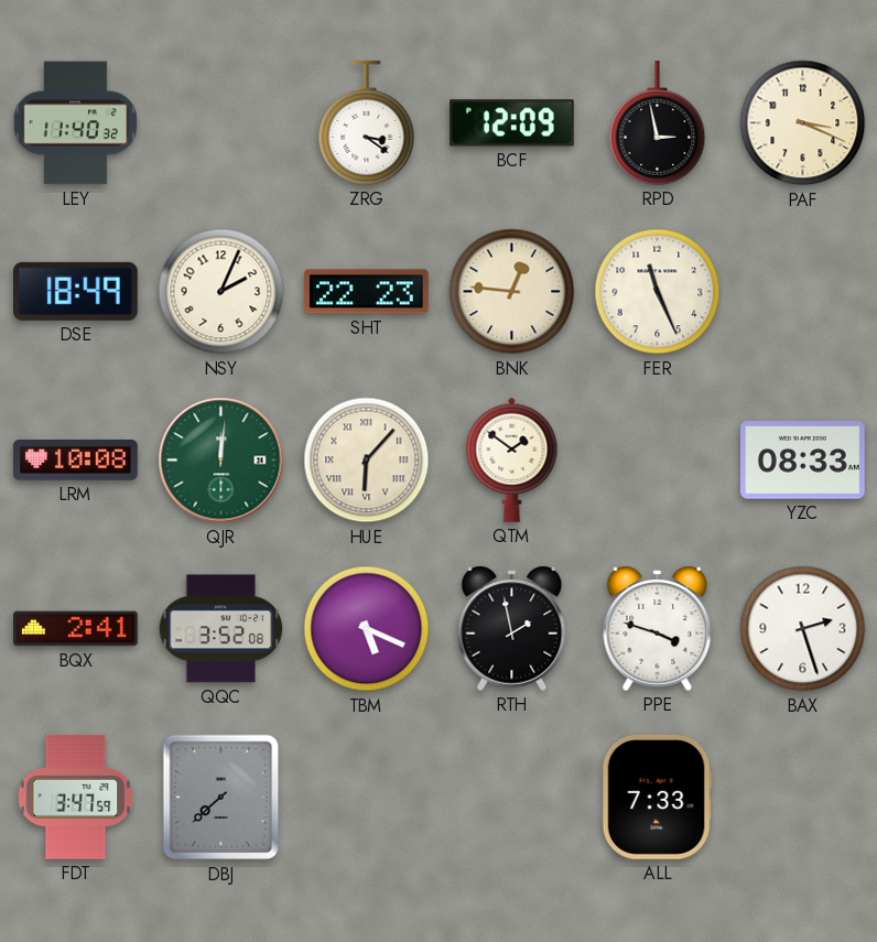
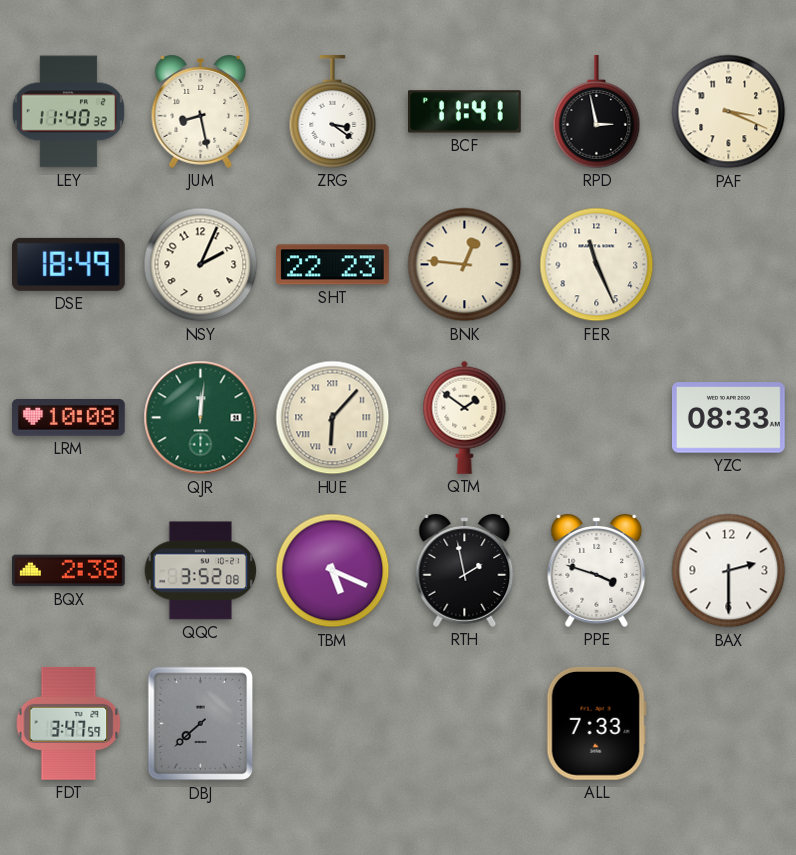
JUM: none -> 8:28
BCF: 12:09 -> 11:41
BQX: 2:41 -> 2:38
BAX: 2:27 -> 2:30
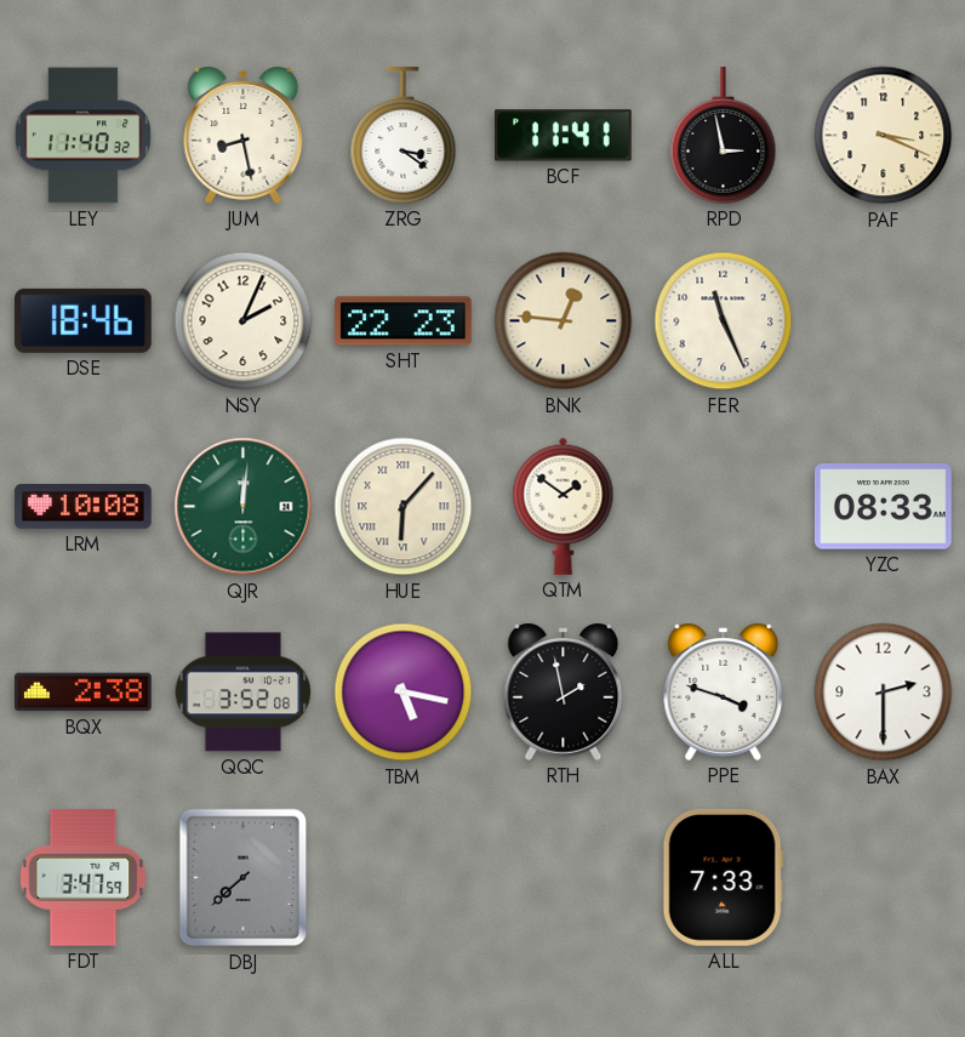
DSE: 18:49 -> 18:46
TBM: 5:19 -> 5:17
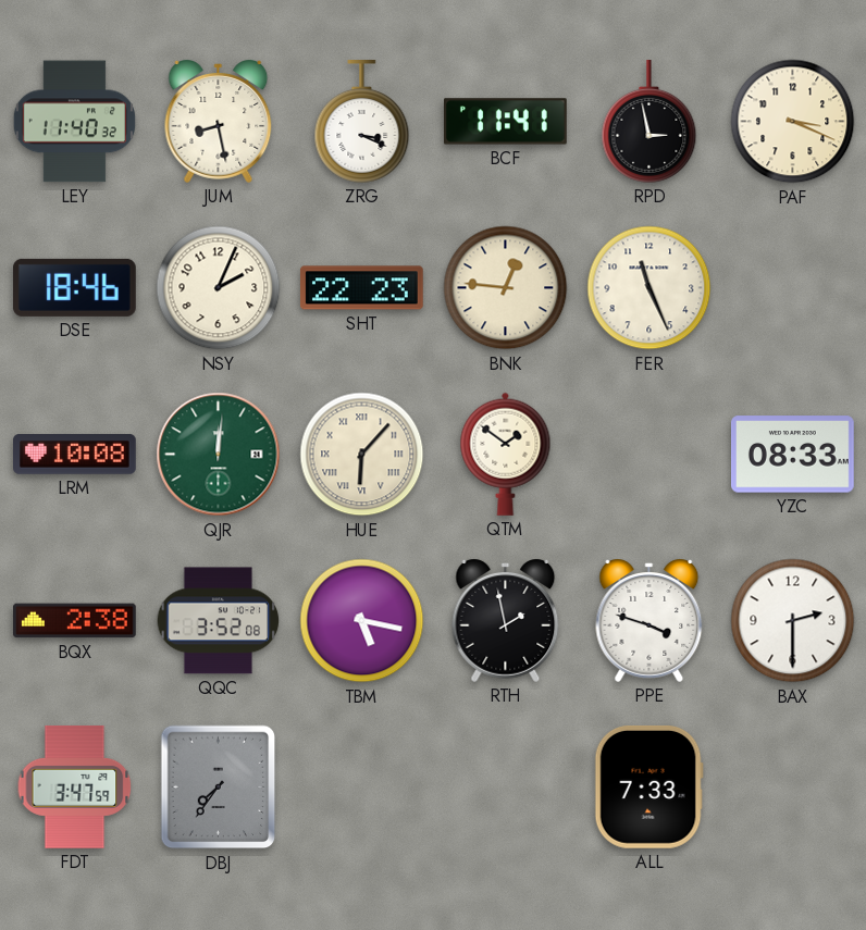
ZRG: 3:21 -> 3:19
DBJ: 7:38 -> 7:36
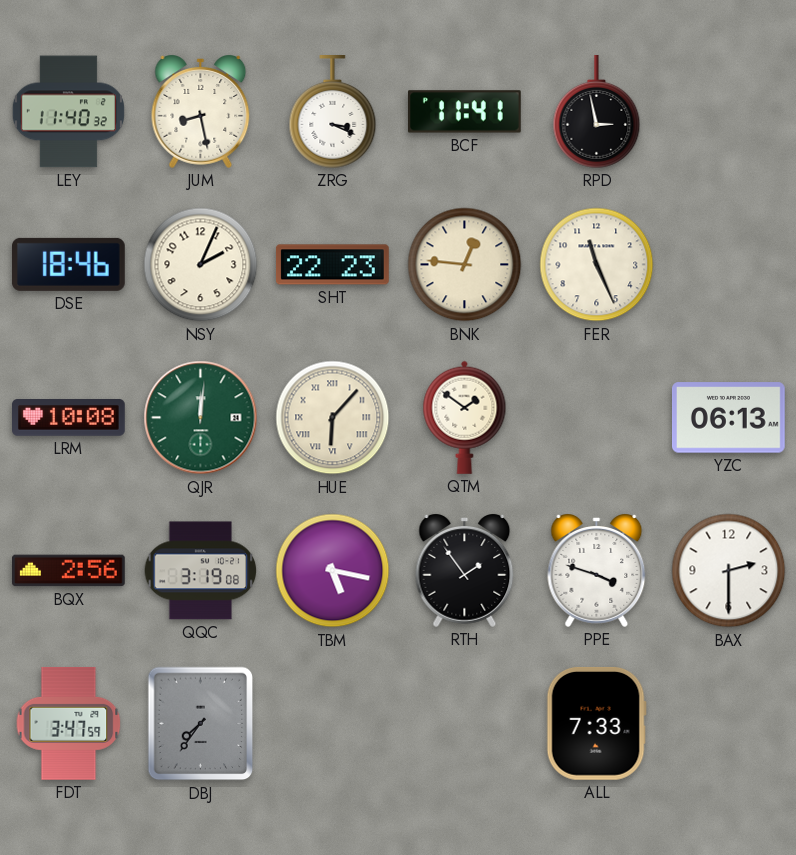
PAF: 3:19 -> none
YZC: 08:33 -> 06:13
BQX: 2:38 -> 2:56
QQC: 3:52 -> 3:19
RTH: 1:58 -> 1:54
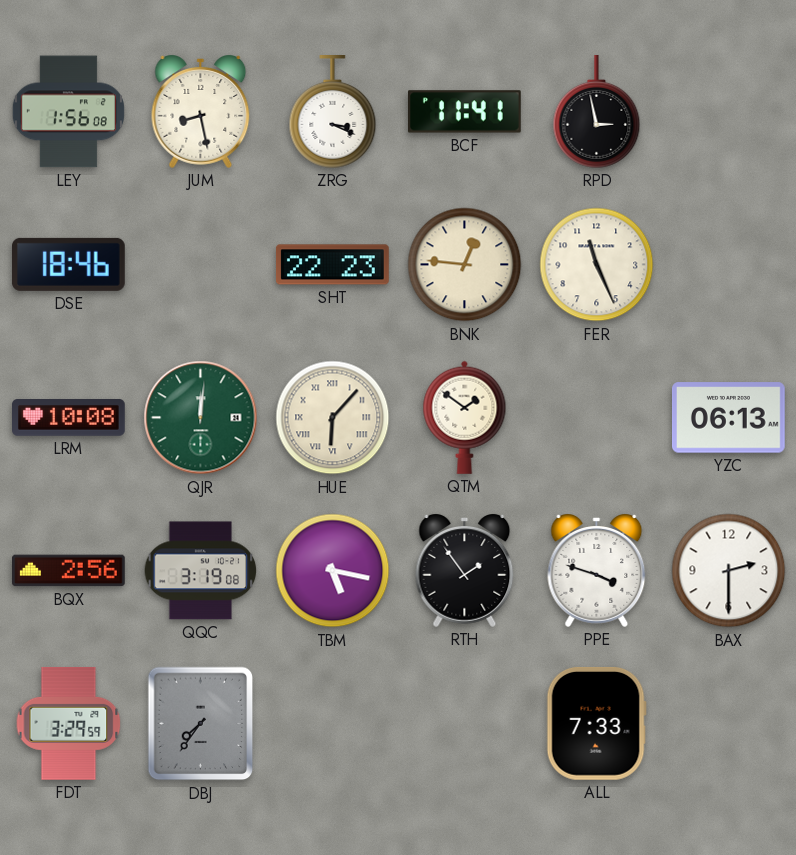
LEY: 11:40 -> 1:56
NSY: 2:04 -> none
FDT: 3:47 -> 3:29
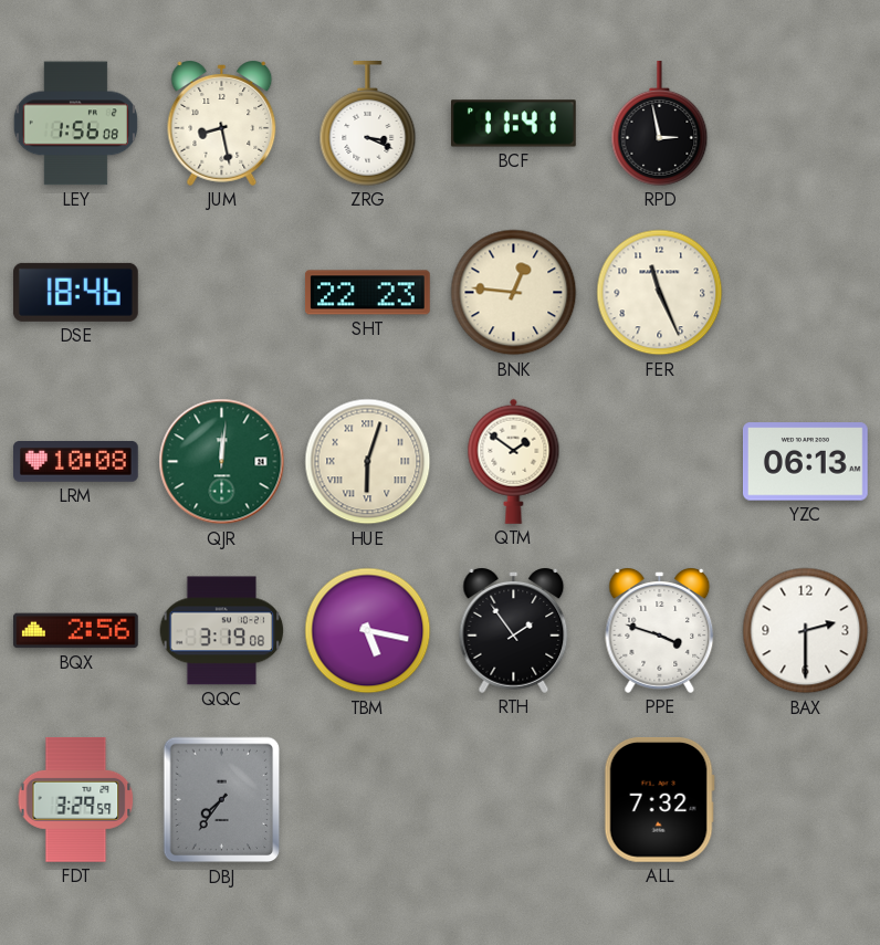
HUE: 6:07 -> 6:03
ALL: 7:33 -> 7:32
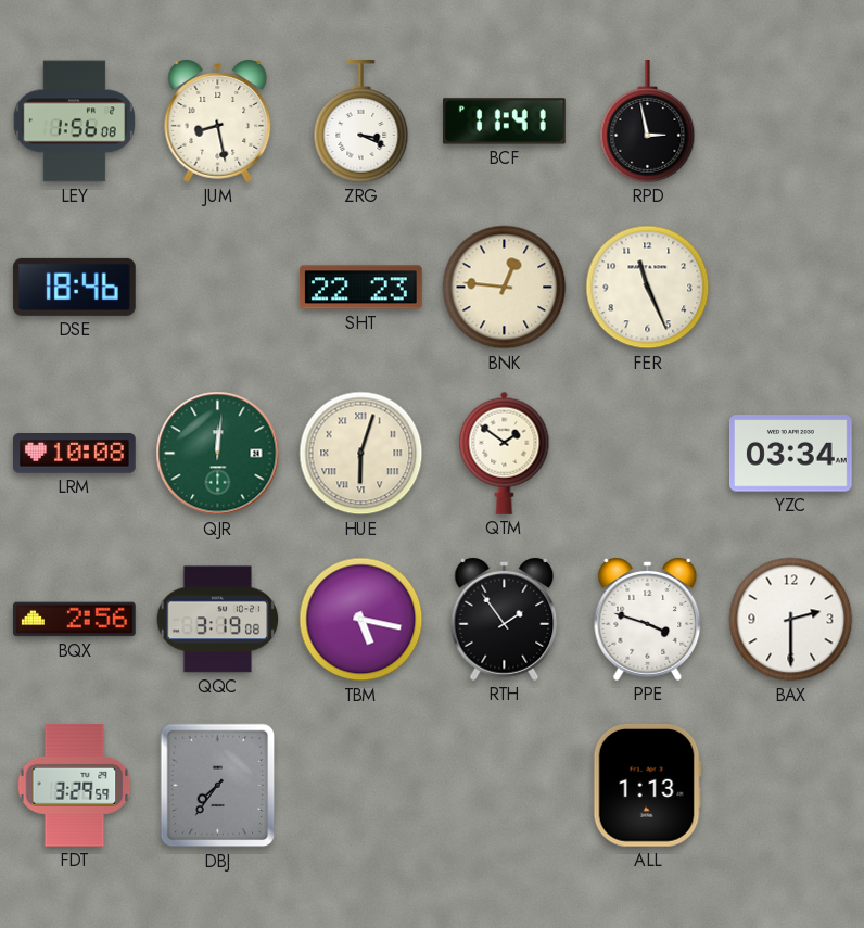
YZC: 06:13 -> 03:34
ALL: 7:32 -> 1:13
